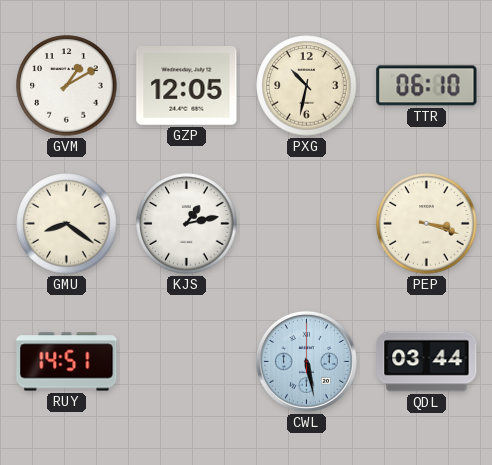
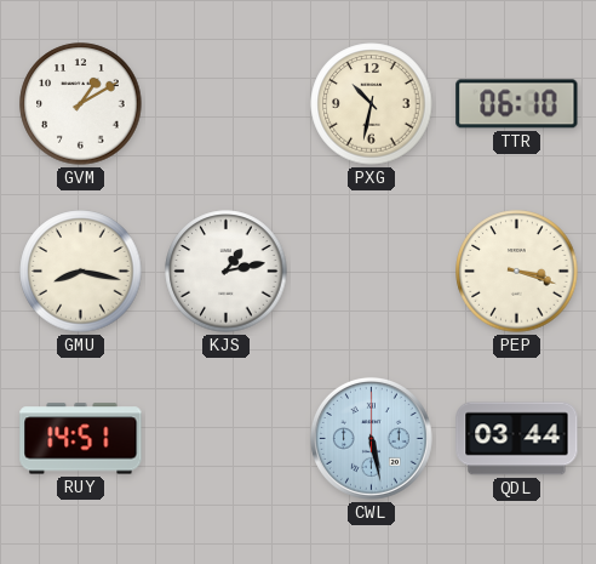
GZP: 12:05 -> none
GMU: 8:21 -> 8:17
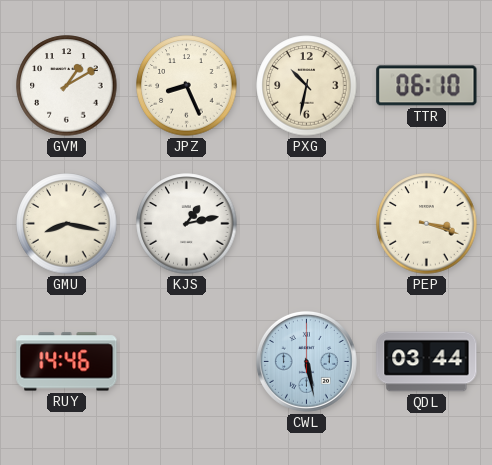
JPZ: none -> 8:26
RUY: 14:51 -> 14:46
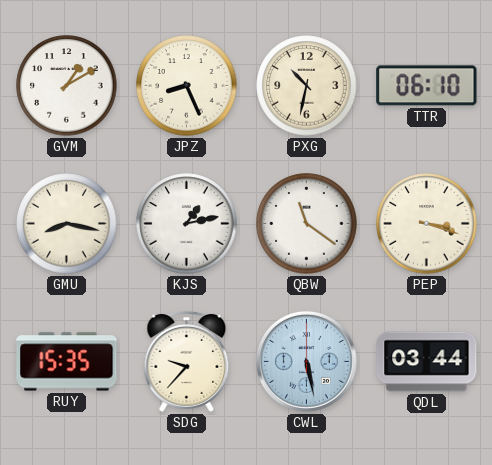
QBW: none -> 11:21
RUY: 14:46 -> 15:35
SDG: none -> 9:37
